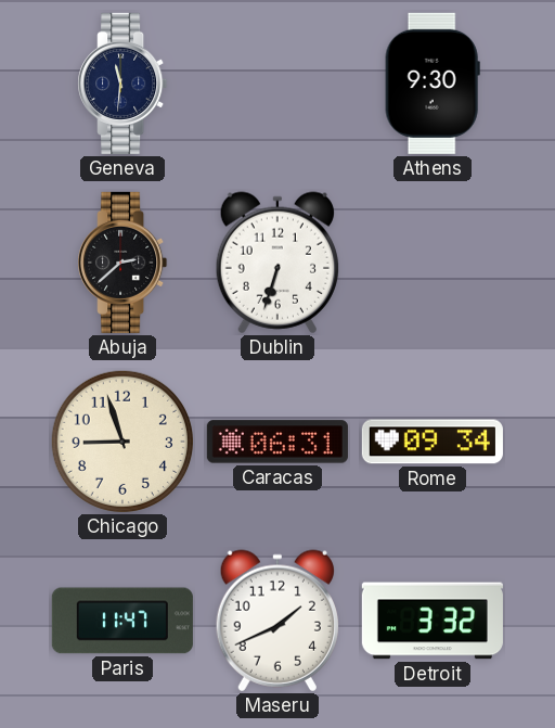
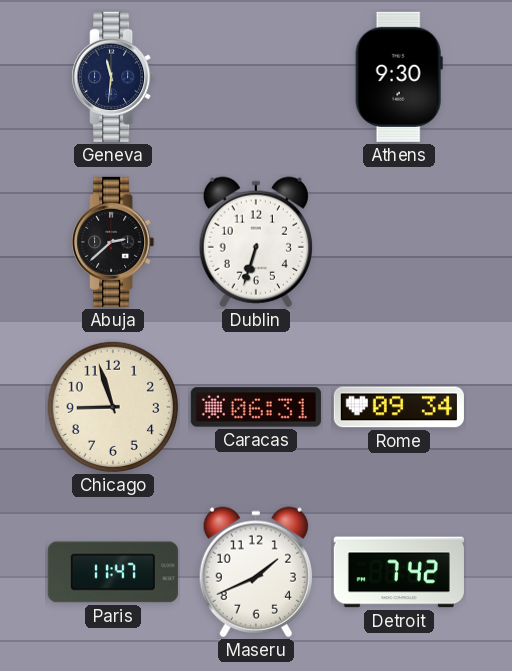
Detroit: 3:32 -> 7:42
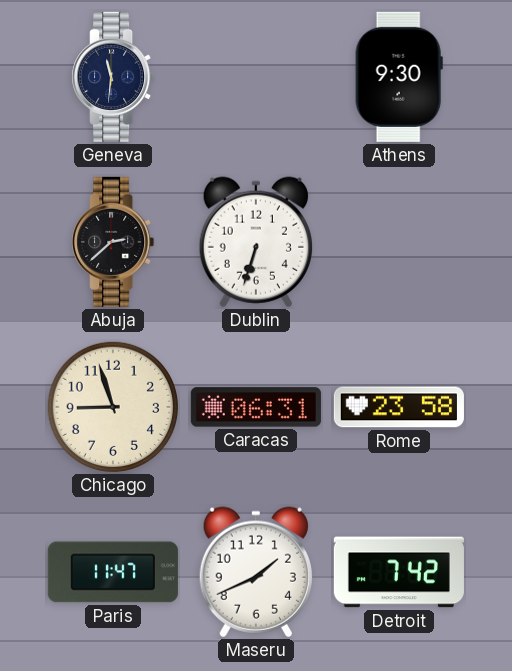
Rome: 09:34 -> 23:58
